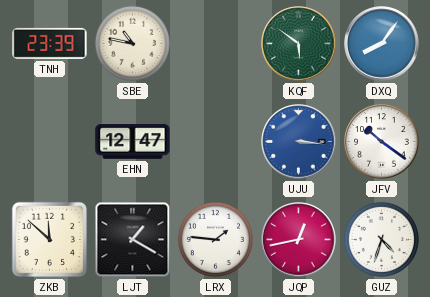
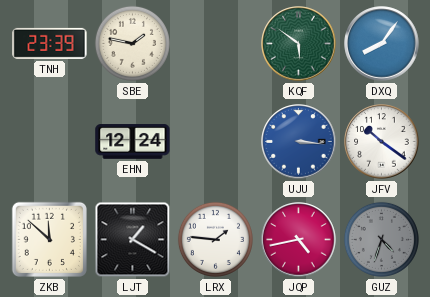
SBE: 10:47 -> 1:47
EHN: 12:47 -> 12:24
JQP: 12:43 -> 4:43
GUZ dial: white -> grey
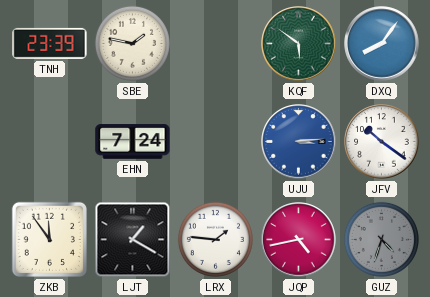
EHN: 12:24 -> 7:24
UJU: 3:16 -> 3:14
ZKB: 11:52 -> 11:54
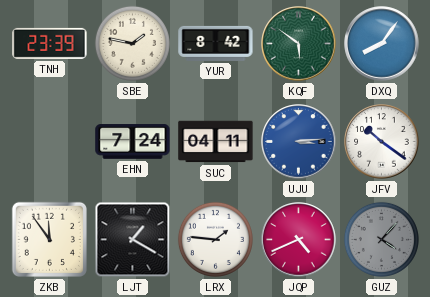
YUR: none -> 8:42
SUC: none -> 04:11
JQP: 4:43 -> 4:41
GUZ: 4:33 -> 4:07
